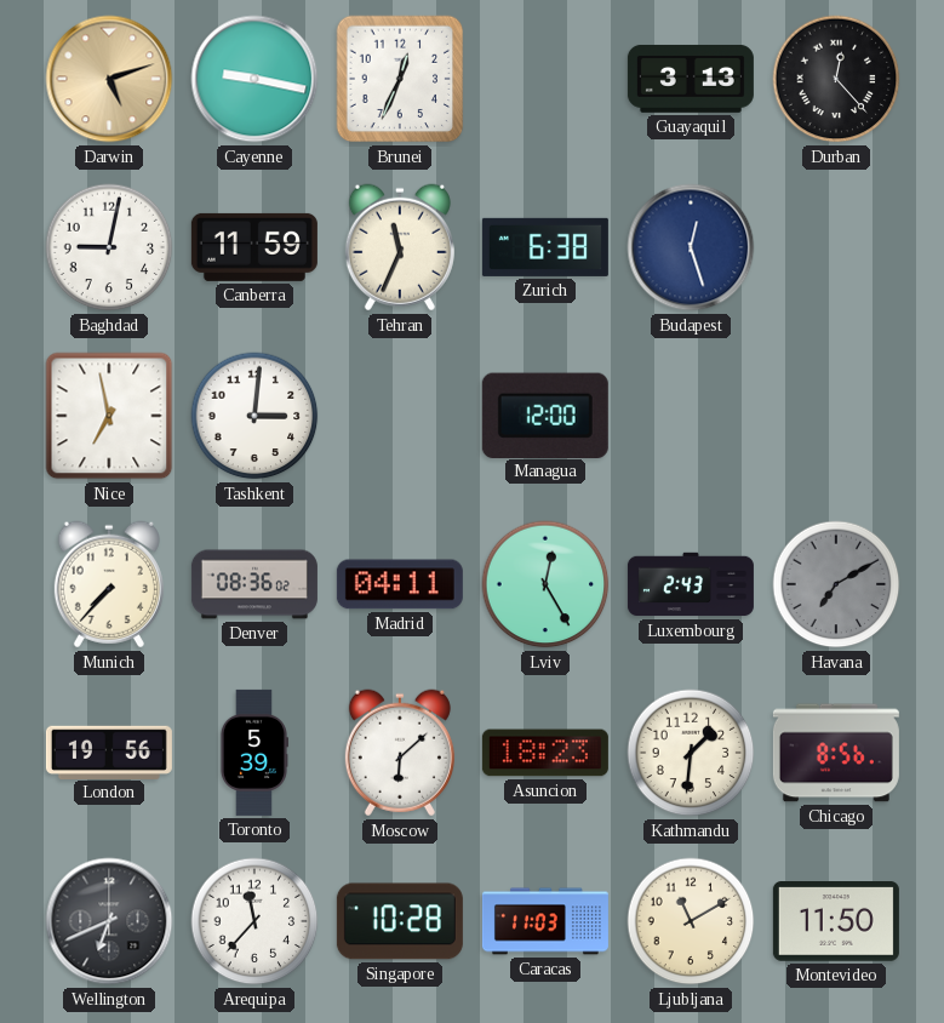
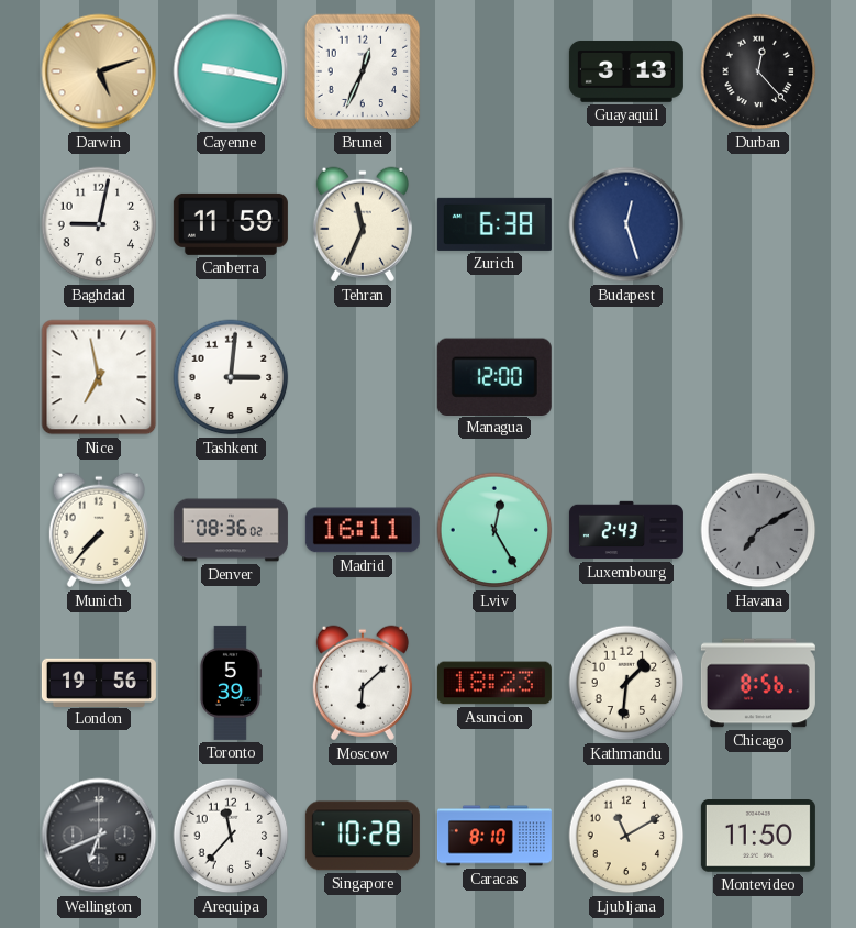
Madrid: 04:11 -> 16:11
Caracas: 11:03 -> 8:10
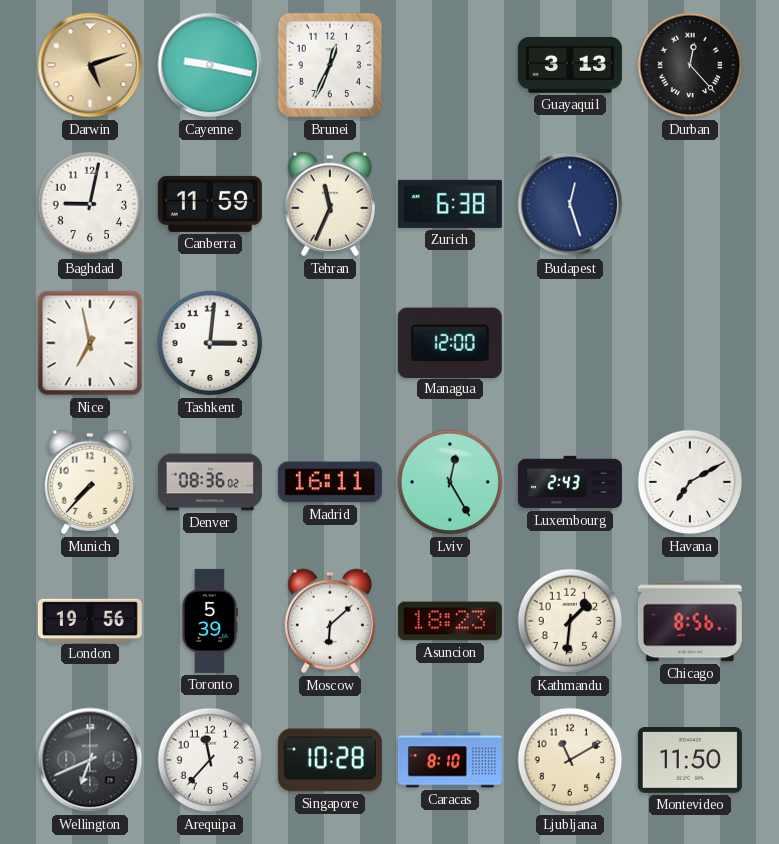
Havana dial: grey -> white
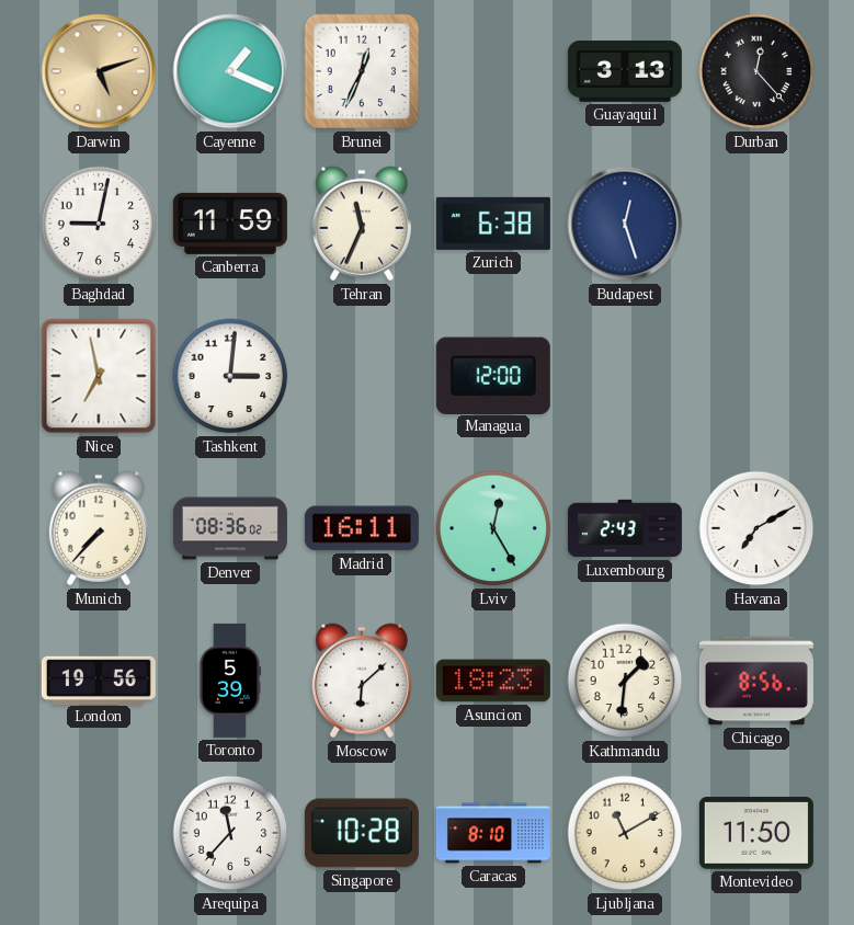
Cayenne: 9:17 -> 1:19
Wellington: 6:41 -> none
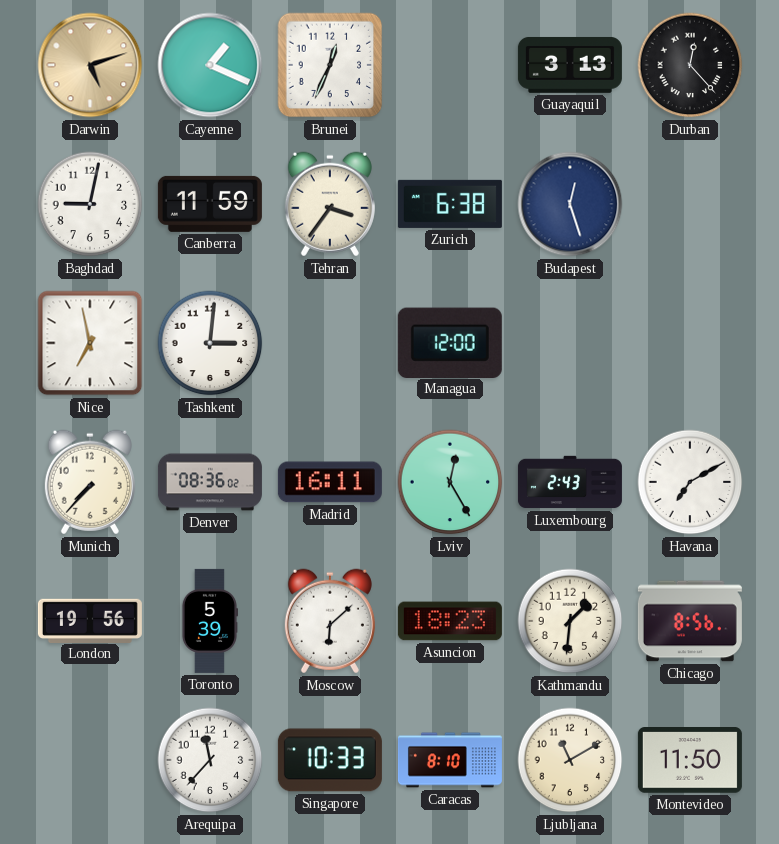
Tehran: 11:34 -> 3:36
Singapore: 10:28 -> 10:33
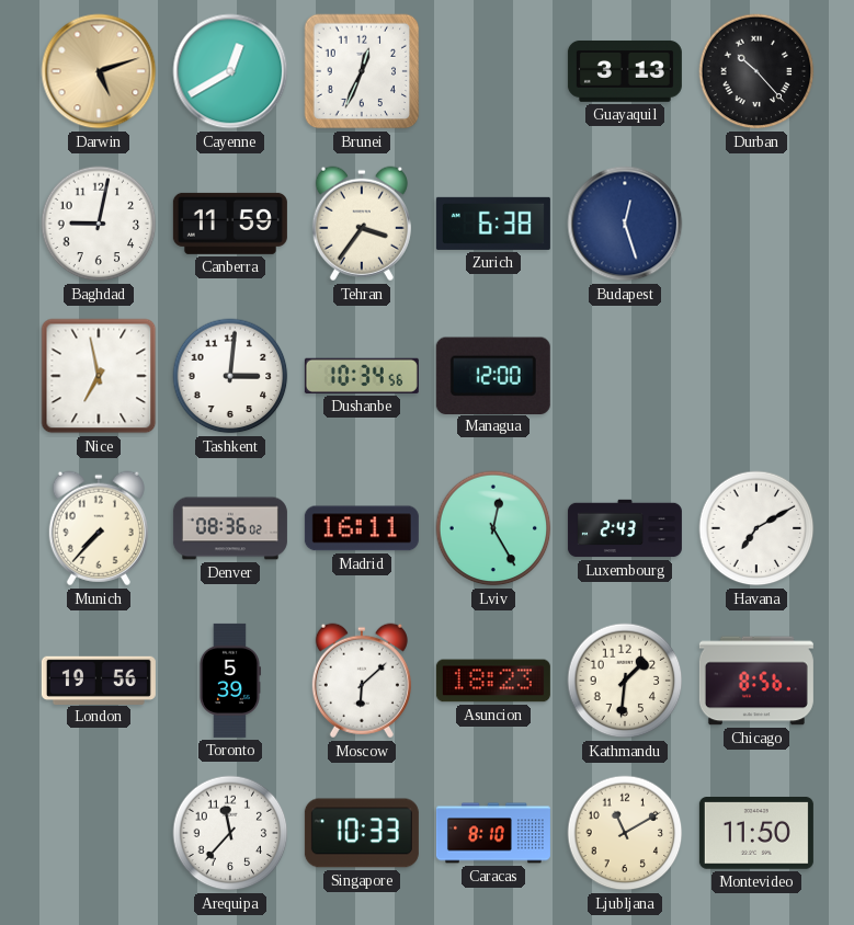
Cayenne: 1:19 -> 12:40
Durban: 12:23 -> 10:23
Dushanbe: none -> 10:34
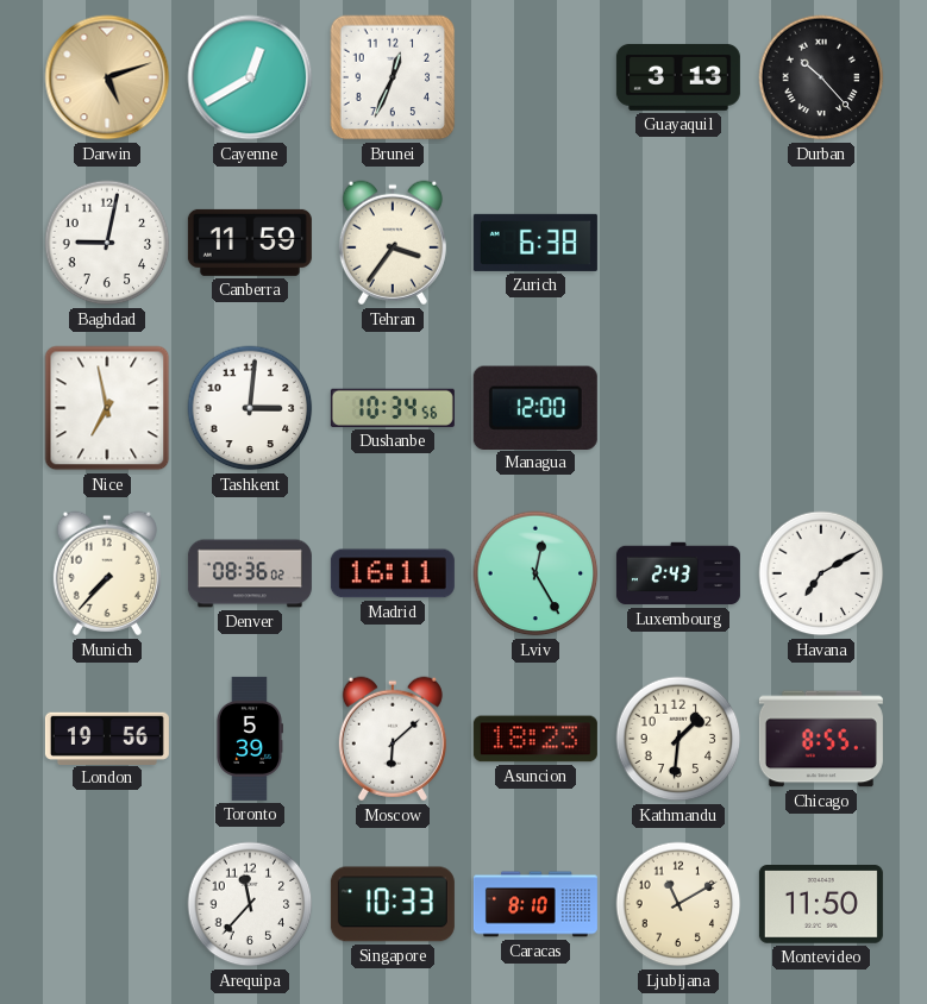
Budapest: 12:27 -> none
Chicago: 8:56 -> 8:55
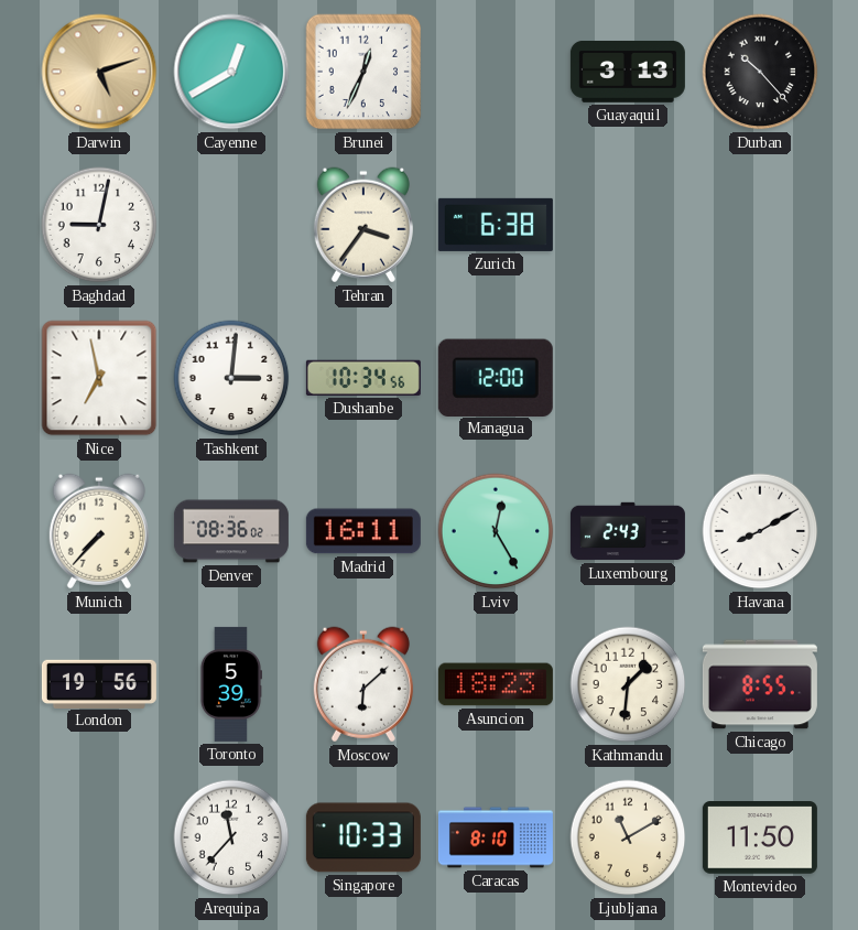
Canberra: 11:59 -> none
Havana: 7:10 -> 8:10
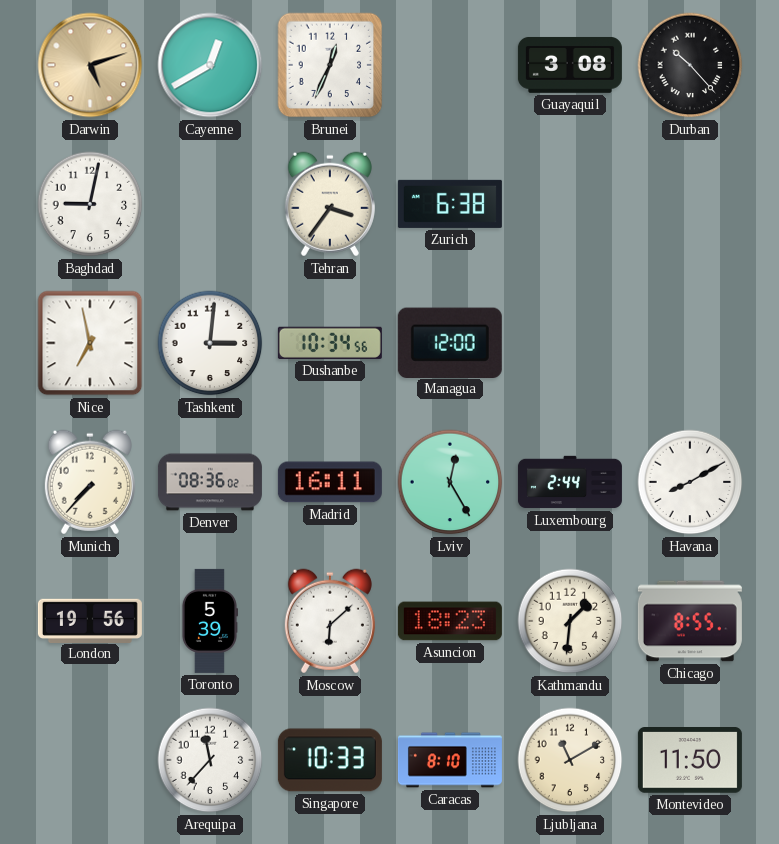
Guayaquil: 3:13 -> 3:08
Luxembourg: 2:43 -> 2:44
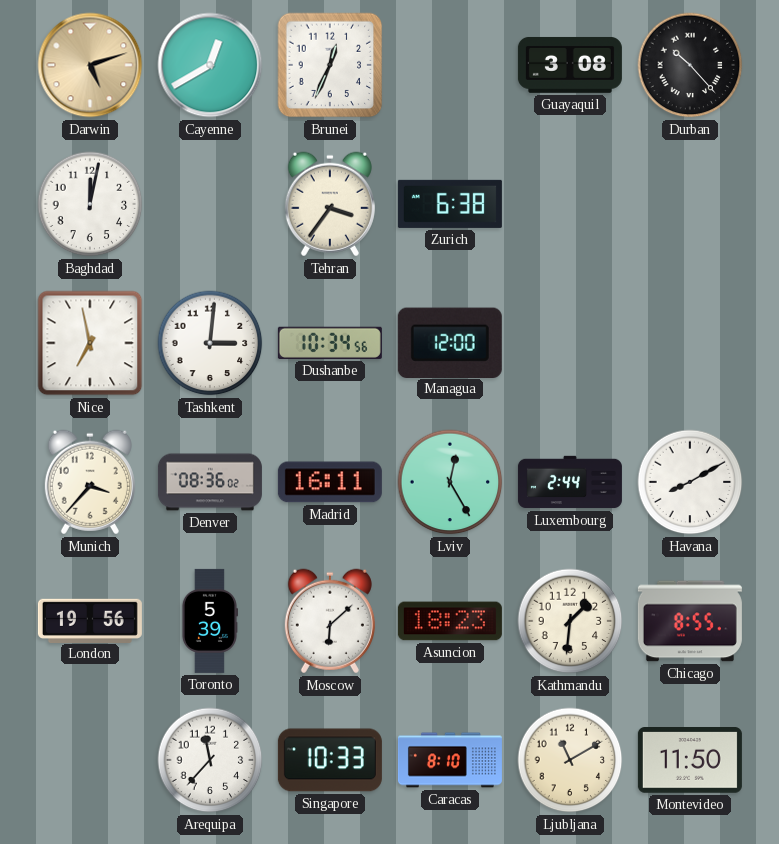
Baghdad: 9:02 -> 12:02
Munich: 7:37 -> 3:37
